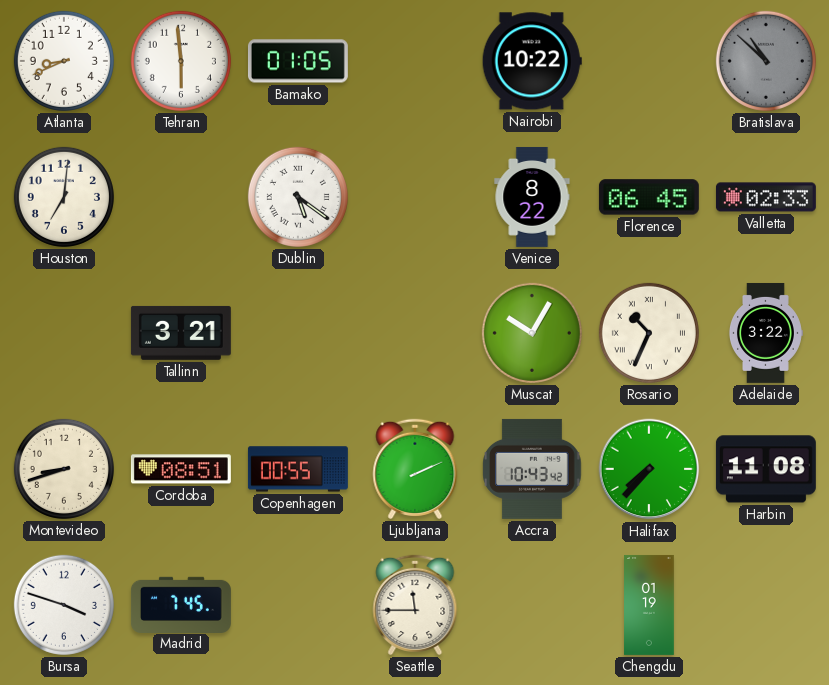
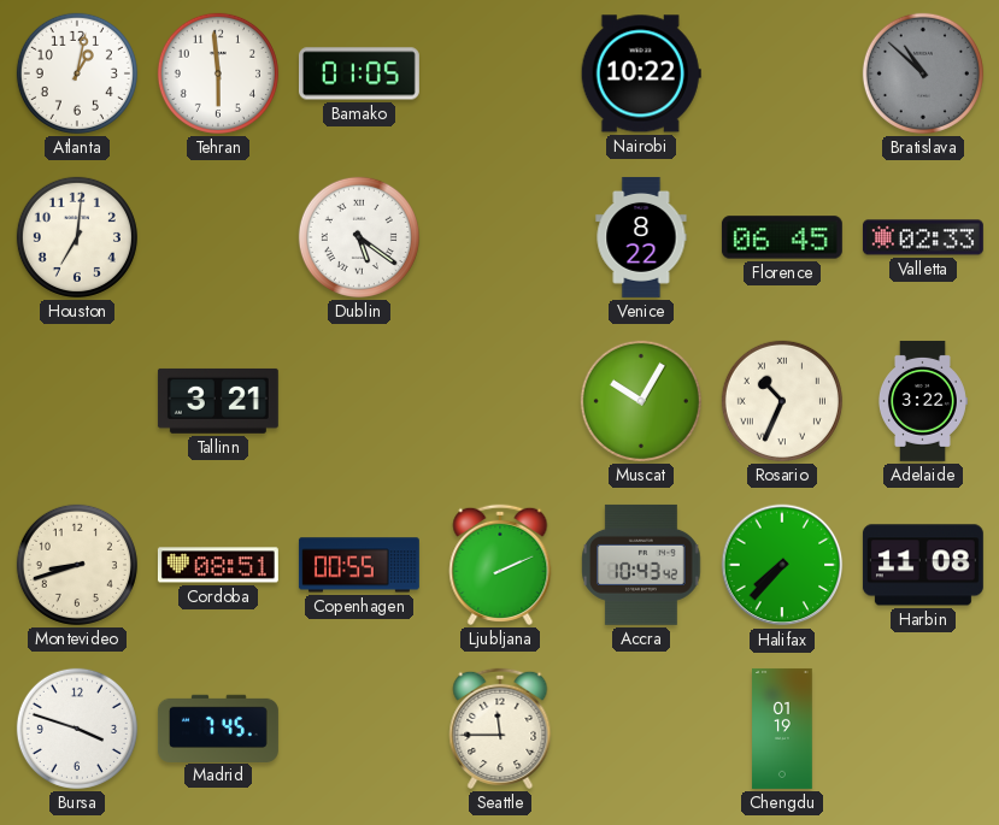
Atlanta: 8:41 -> 1:02
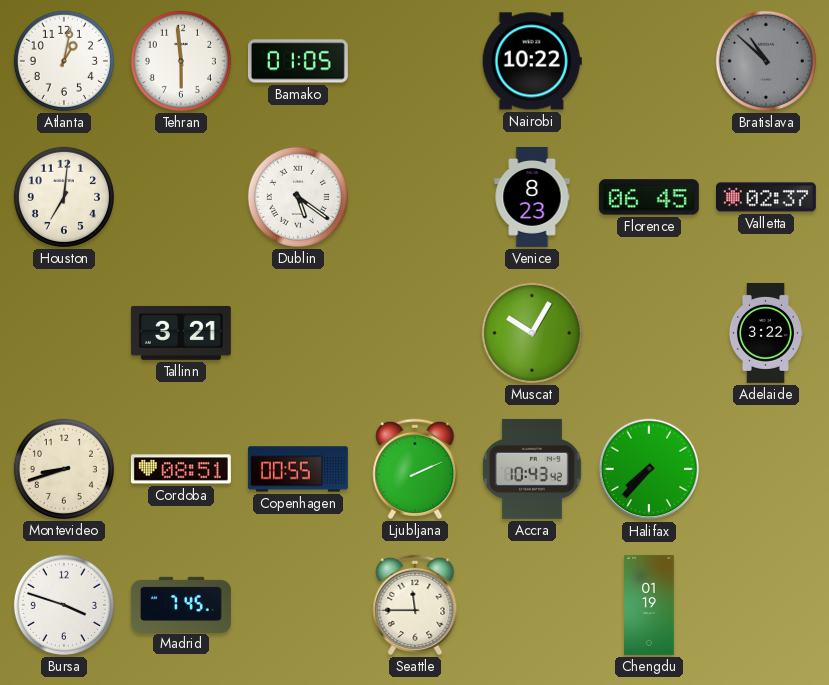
Venice: 8:22 -> 8:23
Valletta: 02:33 -> 02:37
Rosario: 10:34 -> none
Harbin: 11:08 -> none
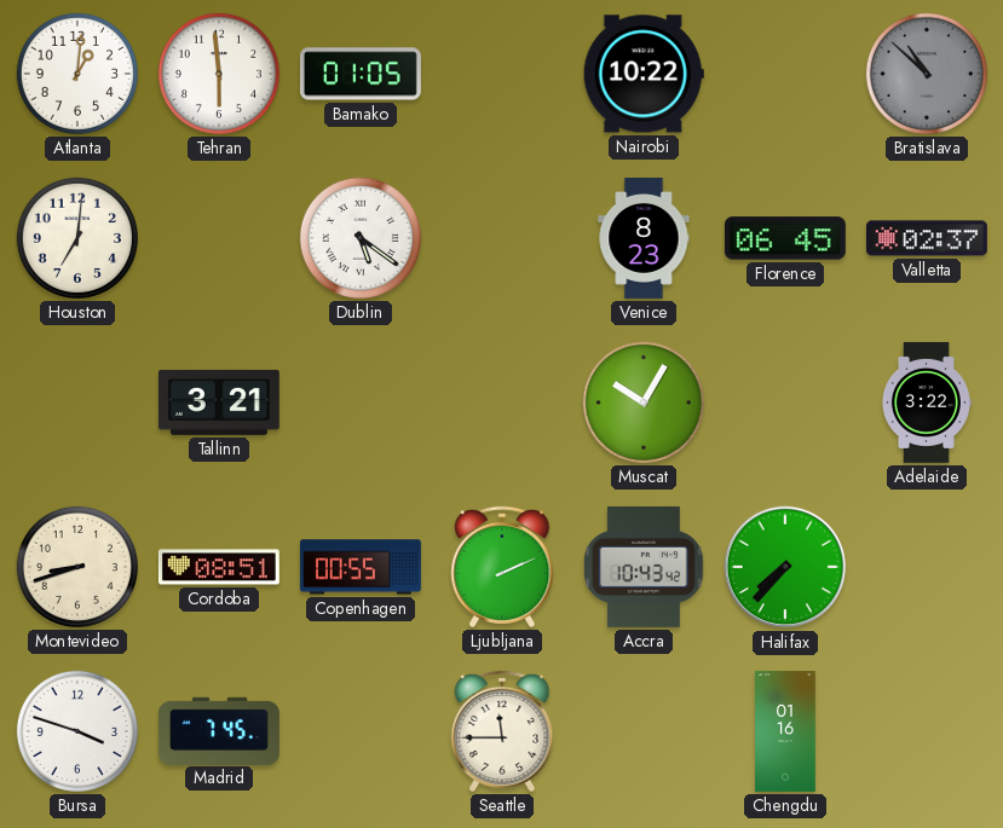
Atlanta: 1:02 -> 1:01
Chengdu: 01:19 -> 01:16
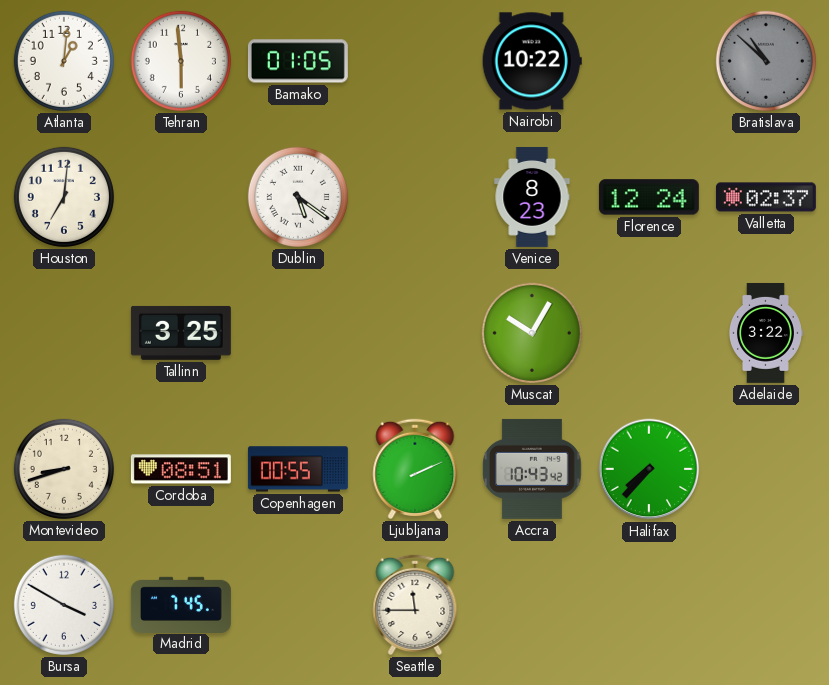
Florence: 06:45 -> 12:24
Tallinn: 3:21 -> 3:25
Bursa: 3:48 -> 3:50
Chengdu: 01:16 -> none
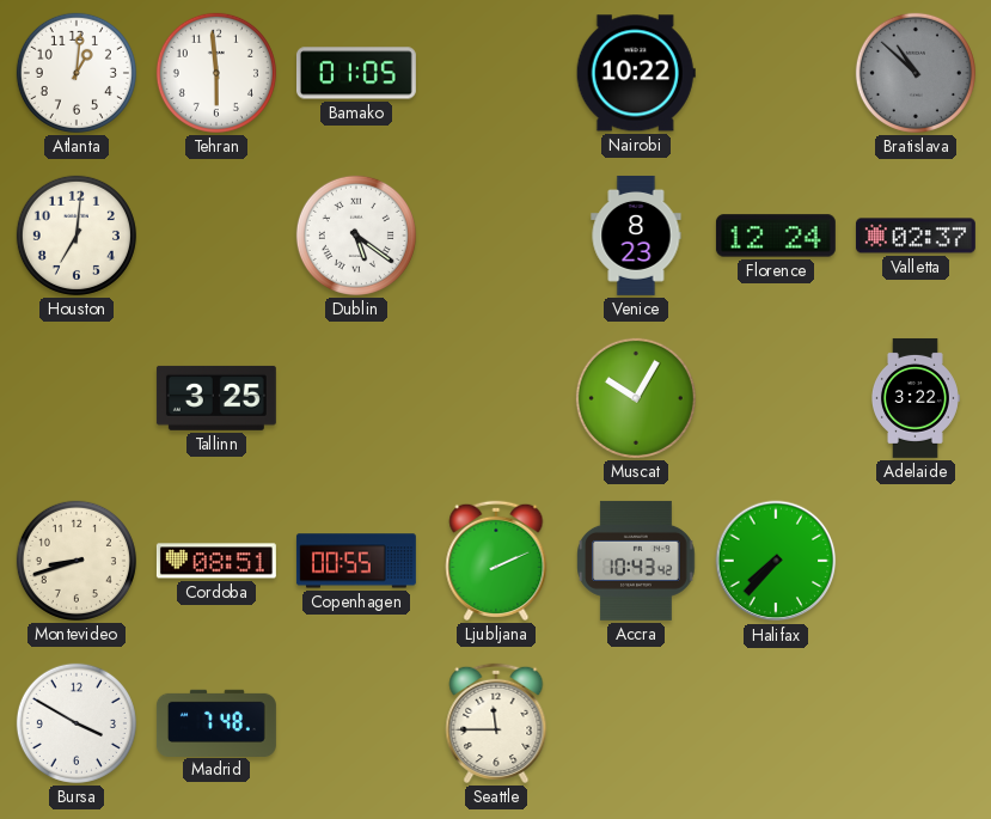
Madrid: 7:45 -> 7:48
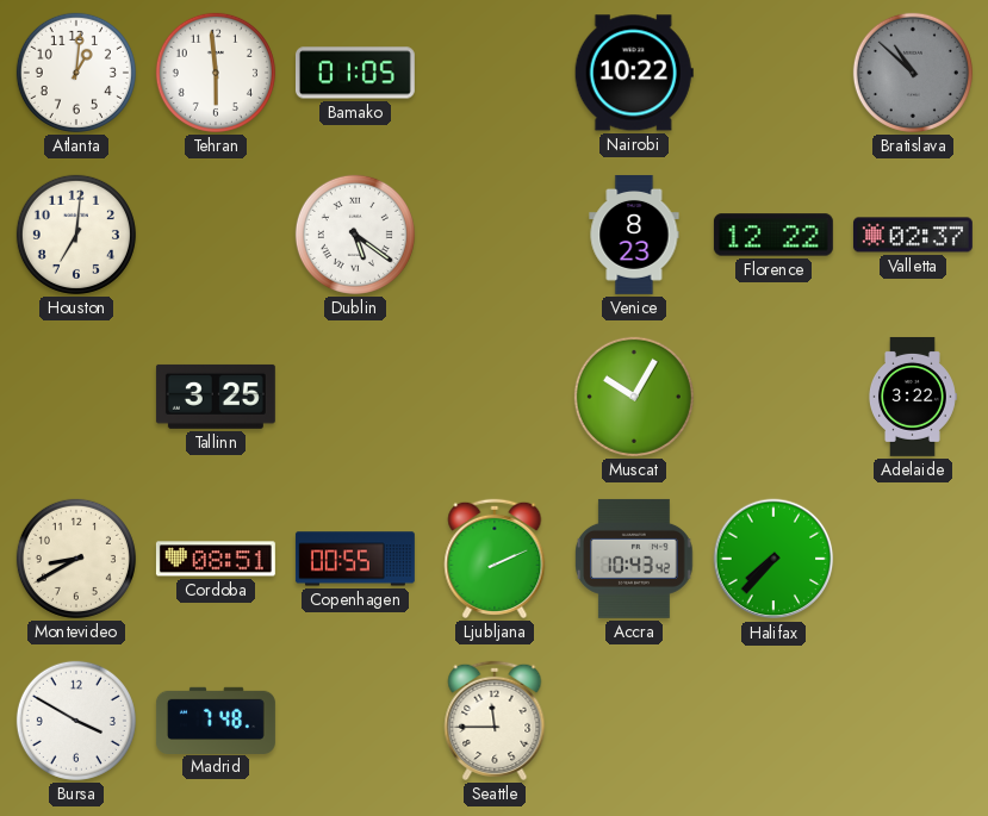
Florence: 12:24 -> 12:22
Montevideo: 8:42 -> 8:40
